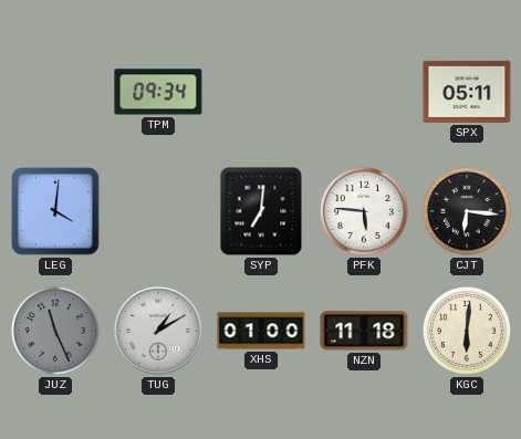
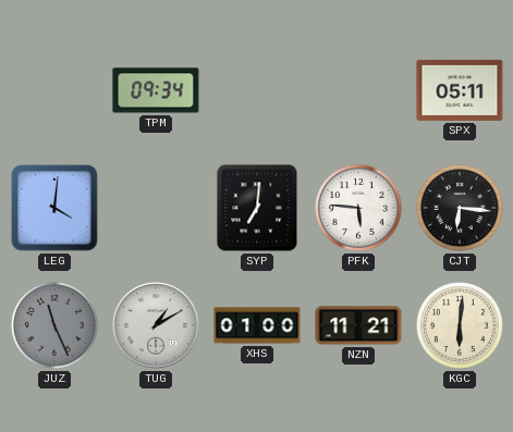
NZN: 11:18 -> 11:21
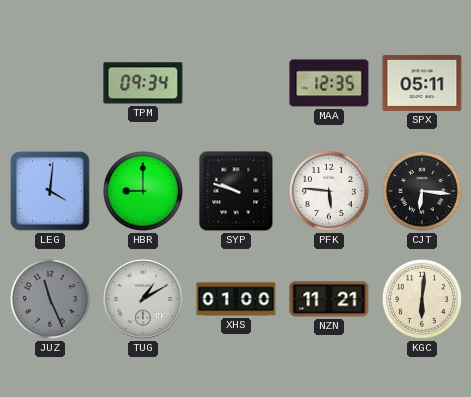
MAA: none -> 12:35
HBR: none -> 9:00
SYP: 7:01 -> 9:48
